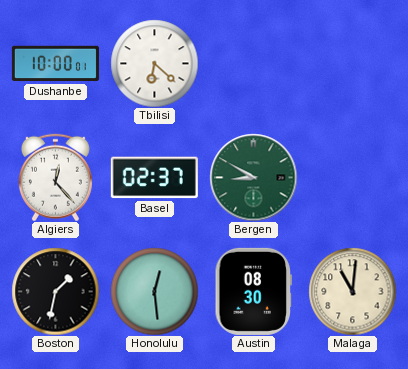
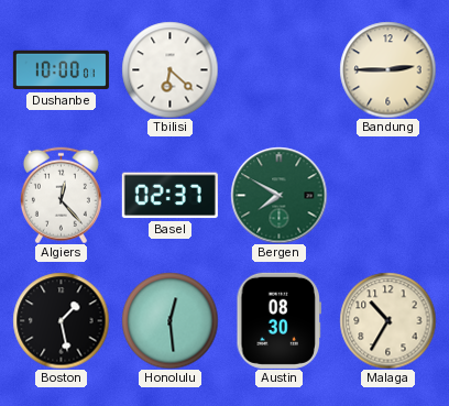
Bandung: none -> 2:45
Bergen: 8:50 -> 7:50
Boston: 1:32 -> 1:28
Malaga: 11:01 -> 10:35
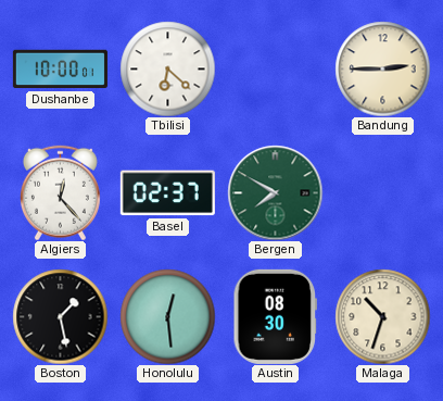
Malaga: 10:35 -> 10:33
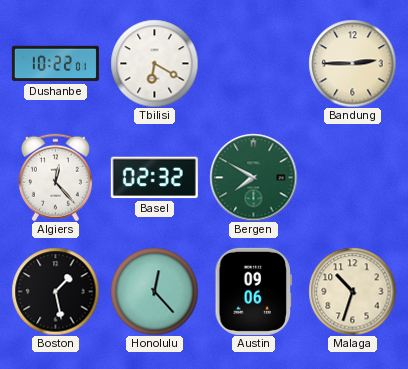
Dushanbe: 10:00 -> 10:22
Tbilisi: 6:22 -> 6:20
Basel: 02:37 -> 02:32
Honolulu: 12:29 -> 12:23
Austin: 08:30 -> 09:06
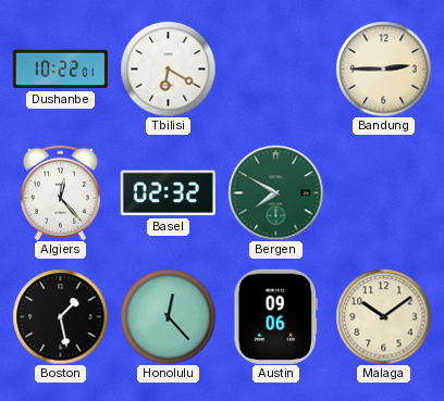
Malaga: 10:33 -> 10:09
